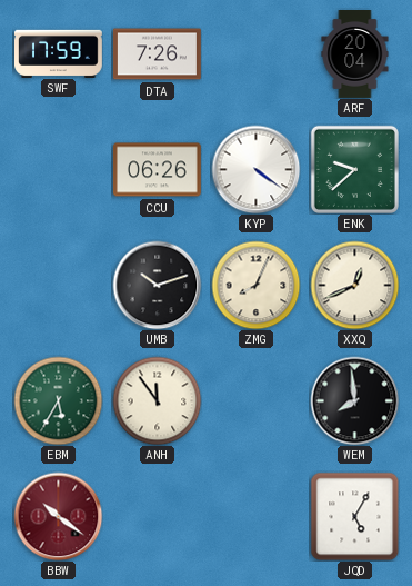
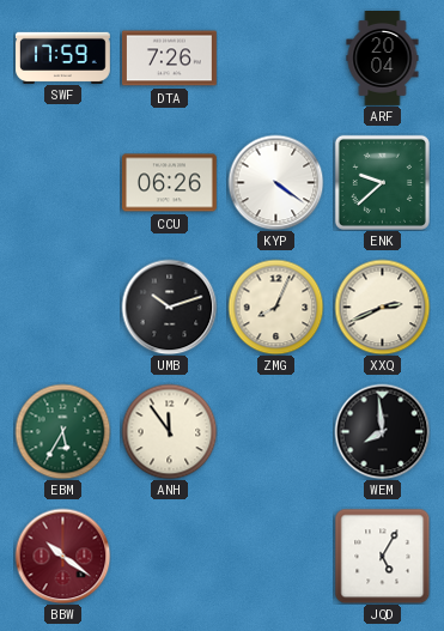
XXQ: 12:41 -> 2:41
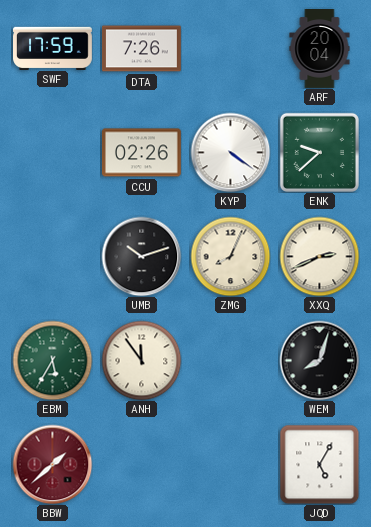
CCU: 06:26 -> 02:26
WEM: 7:59 -> 8:03
BBW: 10:21 -> 1:38
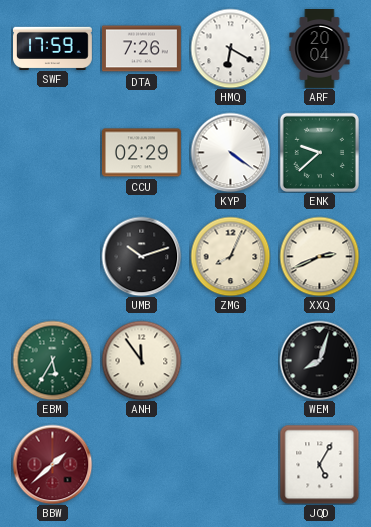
HMQ: none -> 6:20
CCU: 02:26 -> 02:29
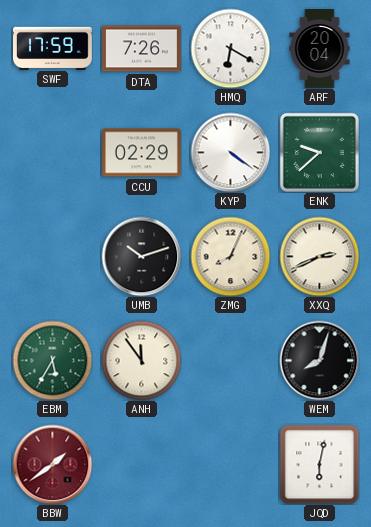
BBW: 1:38 -> 1:39
JQD: 5:05 -> 6:02
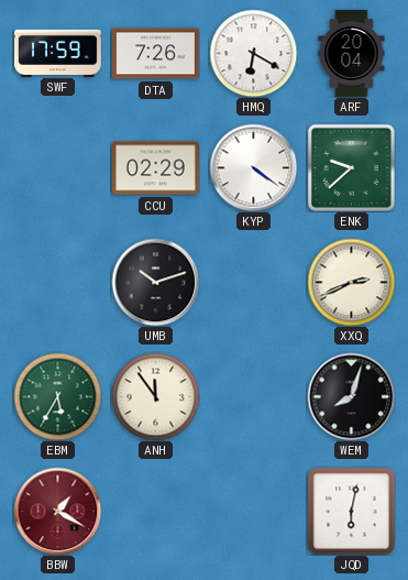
ZMG: 8:04 -> none
BBW: 1:39 -> 1:20
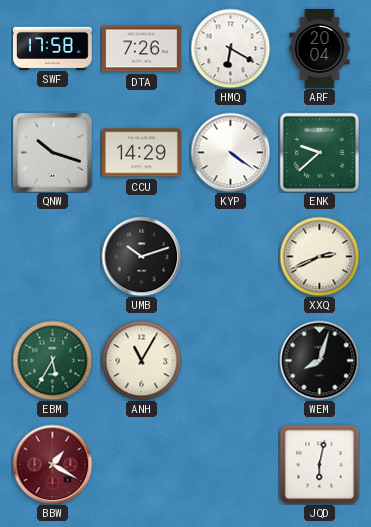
SWF: 17:59 -> 17:58
QNW: none -> 10:18
CCU: 02:29 -> 14:29
ANH: 11:54 -> 11:05
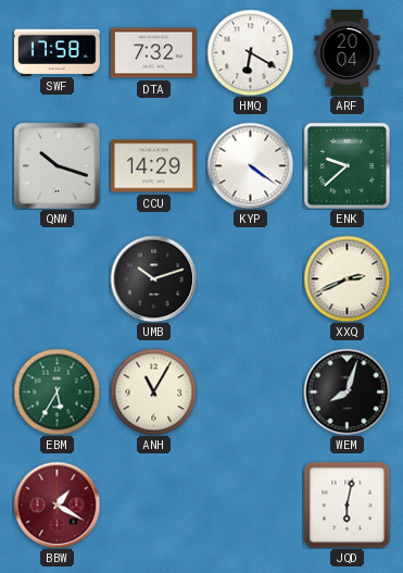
DTA: 7:26 -> 7:32
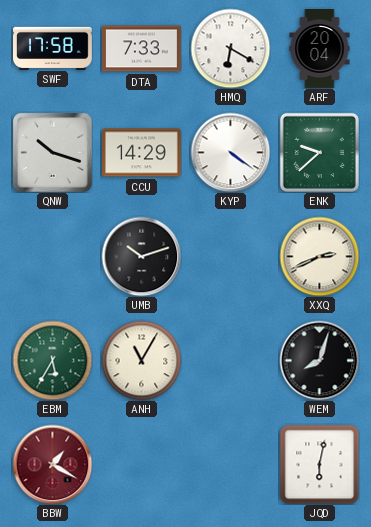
DTA: 7:32 -> 7:33
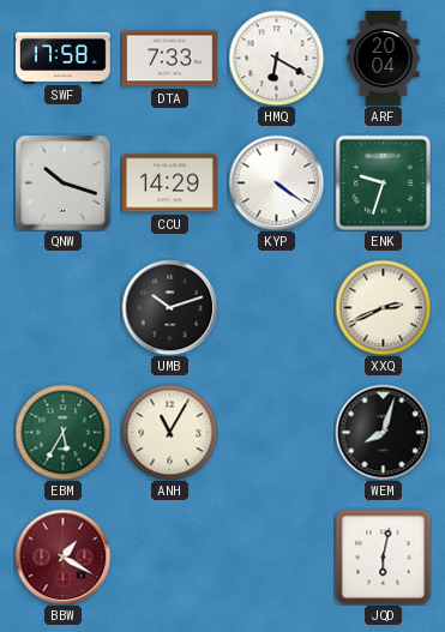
ENK: 9:38 -> 9:33
